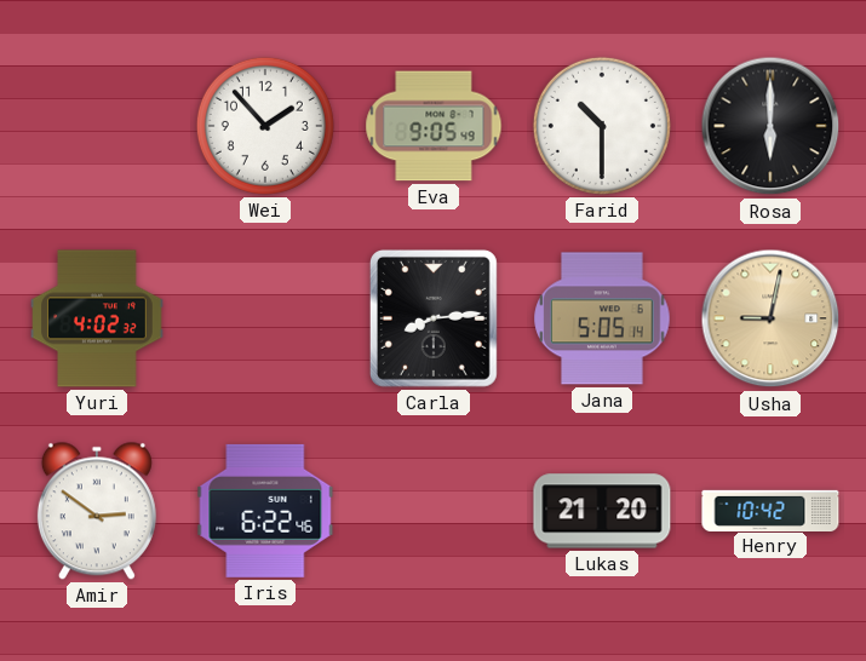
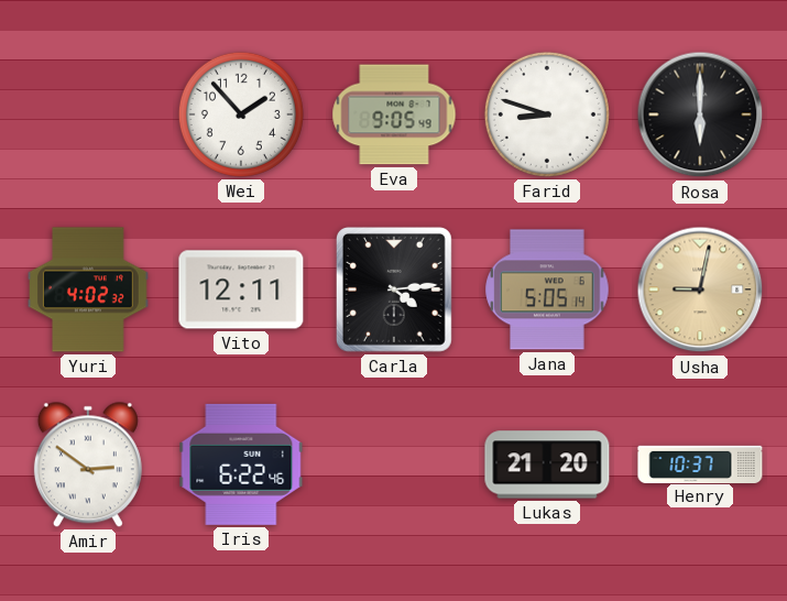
Farid: 10:30 -> 8:48
Vito: none -> 12:11
Carla: 8:14 -> 4:14
Henry: 10:42 -> 10:37
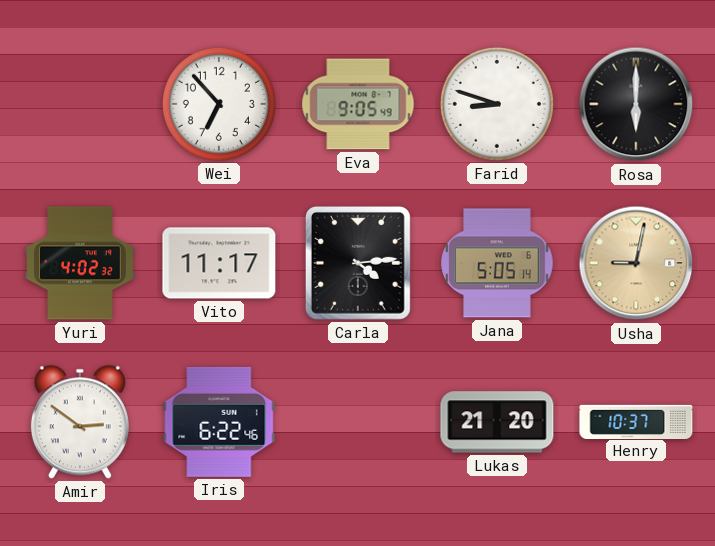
Wei: 1:53 -> 6:53
Vito: 12:11 -> 11:17
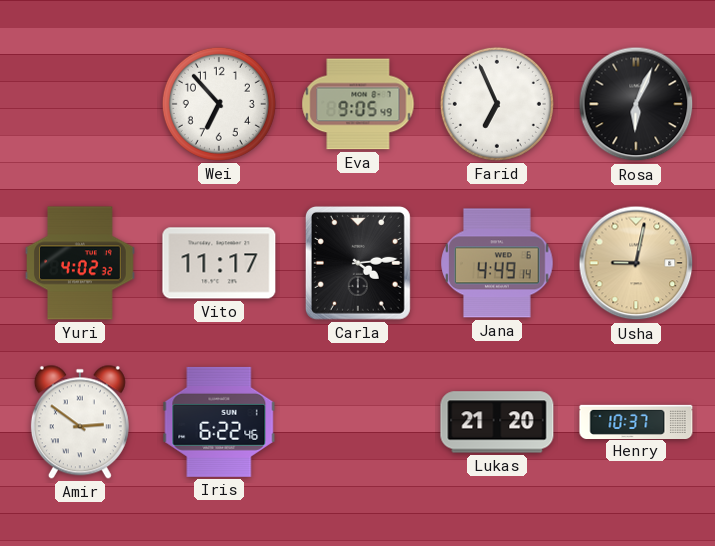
Farid: 8:48 -> 6:56
Rosa: 6:00 -> 6:04
Jana: 5:05 -> 4:49
